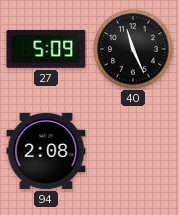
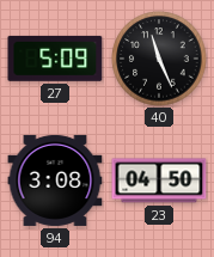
94: 2:08 -> 3:08
23: none -> 04:50
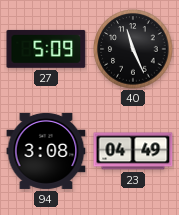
23: 04:50 -> 04:49
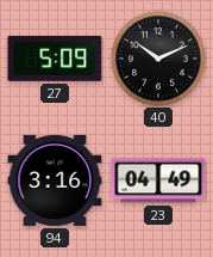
40: 11:26 -> 10:11
94: 3:08 -> 3:16
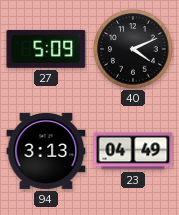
40: 10:11 -> 4:11
94: 3:16 -> 3:13
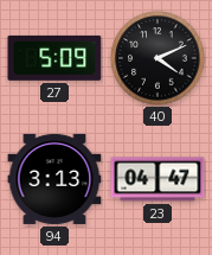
23: 04:49 -> 04:47
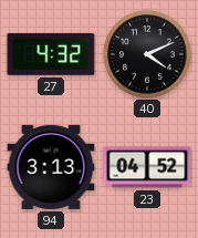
27: 5:09 -> 4:32
23: 04:47 -> 04:52
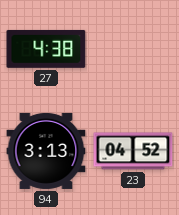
27: 4:32 -> 4:38
40: 4:11 -> none
